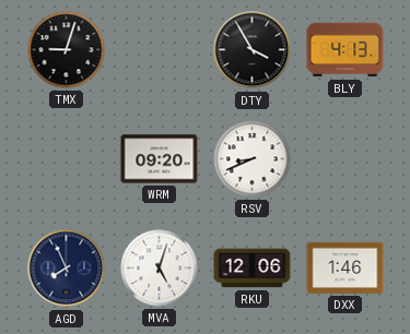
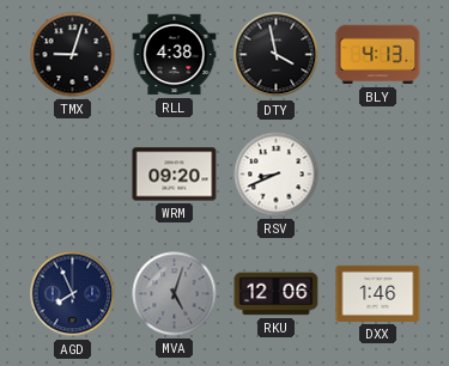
RLL: none -> 4:38
DTY: 3:55 -> 3:58
MVA dial: white -> grey
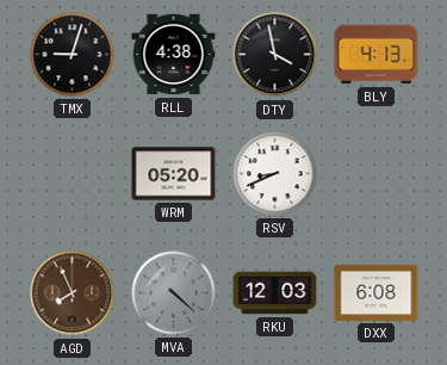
WRM: 09:20 -> 05:20
AGD dial: navy -> brown
MVA: 5:03 -> 4:22
RKU: 12:06 -> 12:03
DXX: 1:46 -> 6:08
